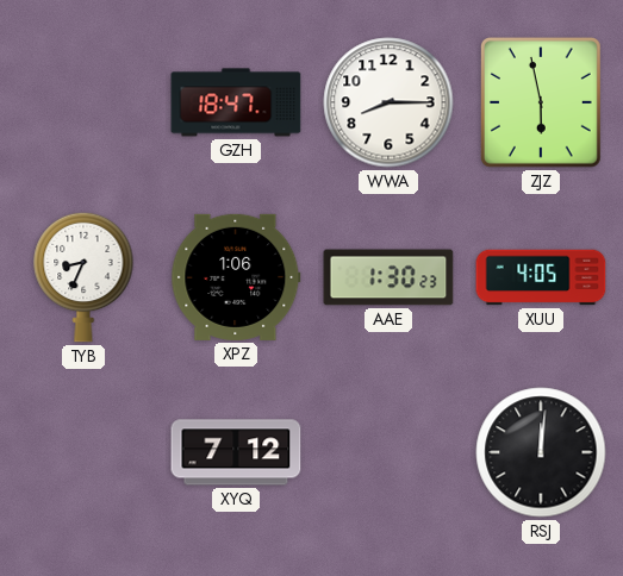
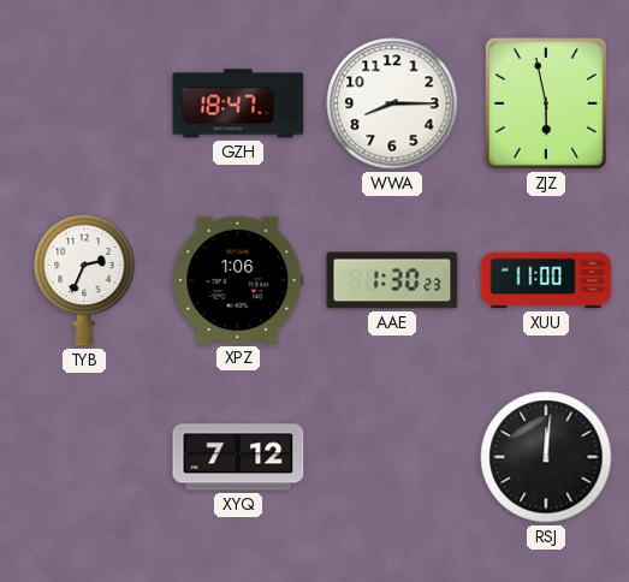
TYB: 8:34 -> 2:34
XUU: 4:05 -> 11:00
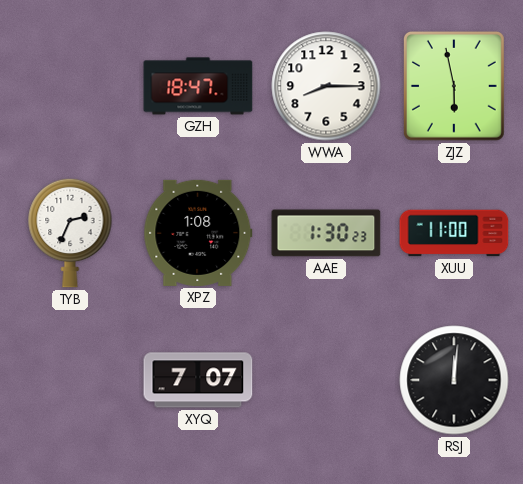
XPZ: 1:06 -> 1:08
XYQ: 7:12 -> 7:07
